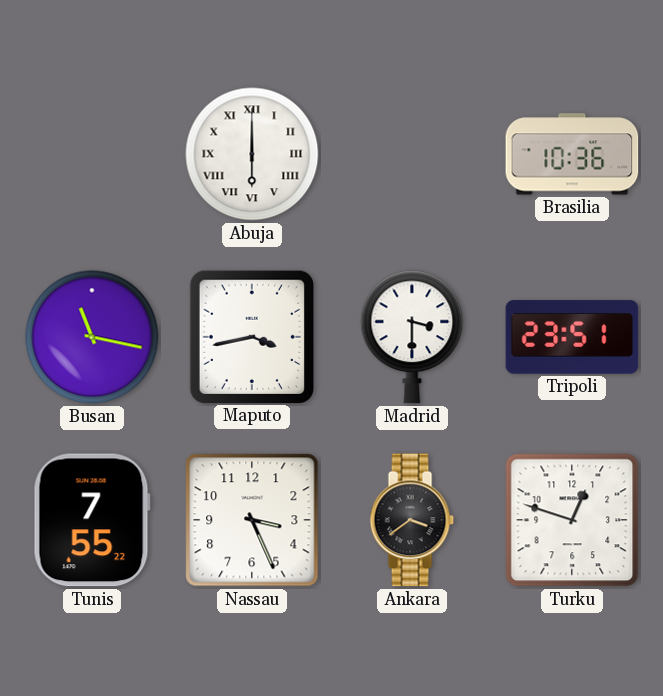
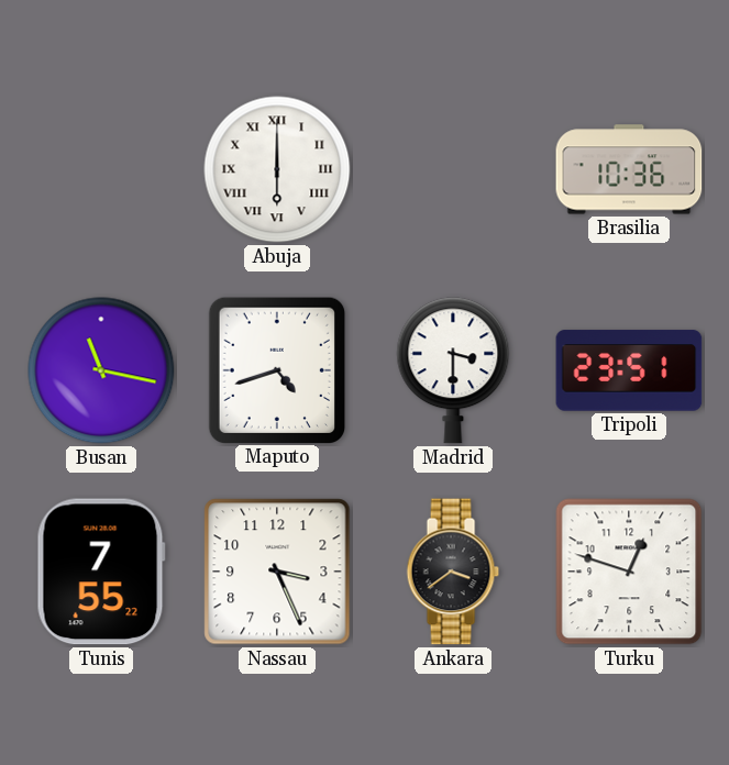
Maputo: 3:43 -> 4:42
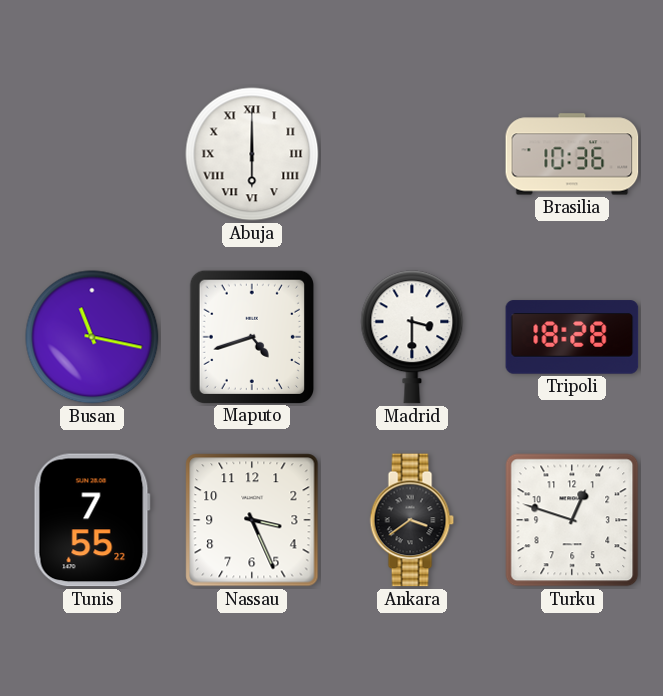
Tripoli: 23:51 -> 18:28
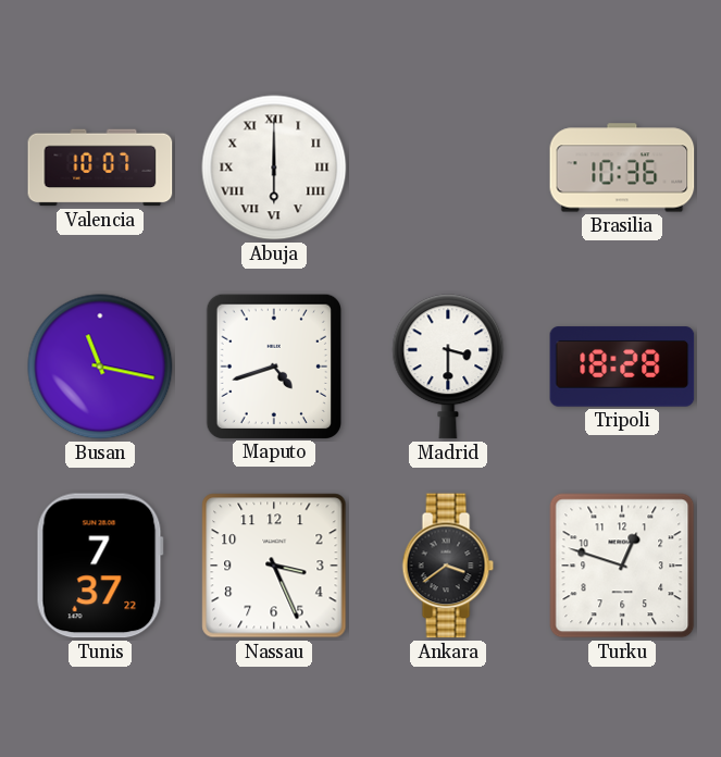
Valencia: none -> 10:07
Tunis: 7:55 -> 7:37
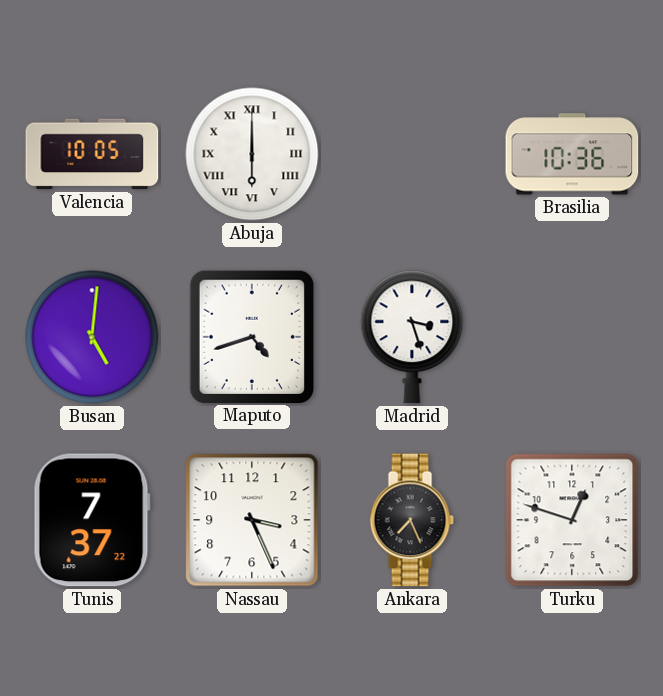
Valencia: 10:07 -> 10:05
Busan: 11:17 -> 5:01
Madrid: 3:30 -> 3:27
Tripoli: 18:28 -> none
Ankara: 3:39 -> 7:26
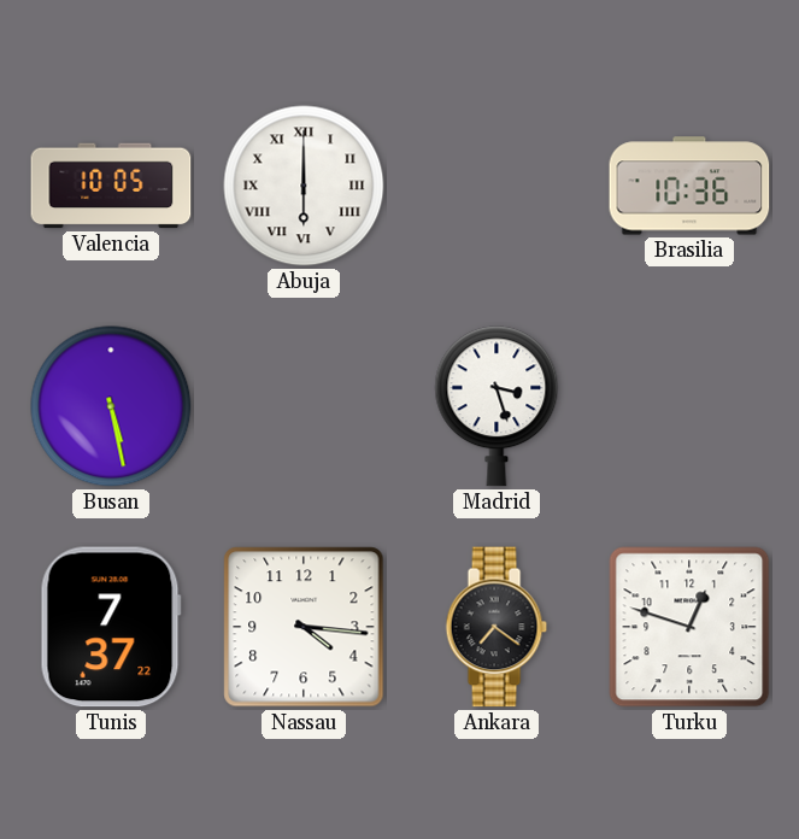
Busan: 5:01 -> 5:28
Maputo: 4:42 -> none
Nassau: 3:26 -> 4:16
Ankara: 7:26 -> 7:21
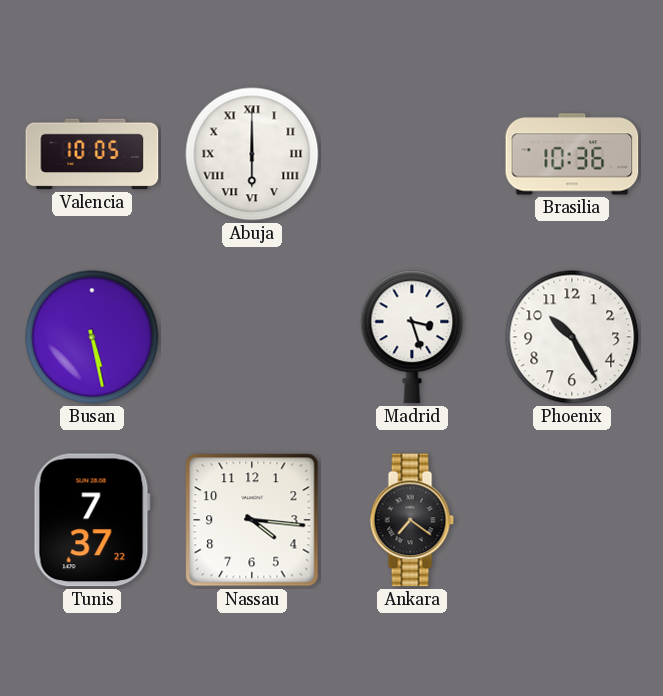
Phoenix: none -> 10:25
Turku: 12:48 -> none
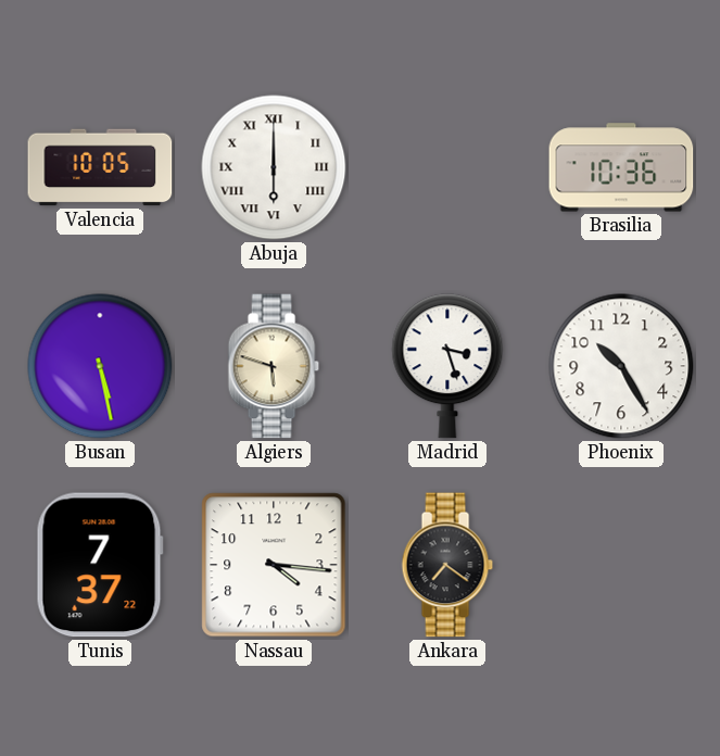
Algiers: none -> 5:48
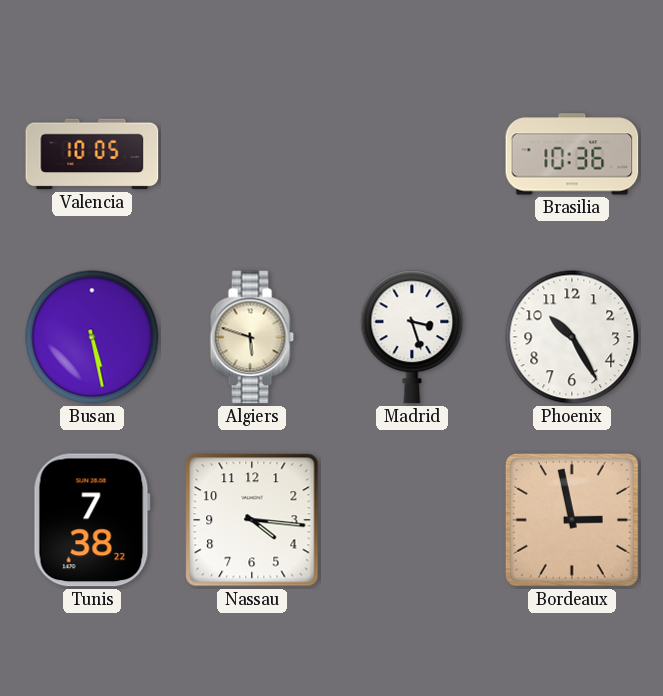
Abuja: 6:00 -> none
Tunis: 7:37 -> 7:38
Ankara: 7:21 -> none
Bordeaux: none -> 2:58
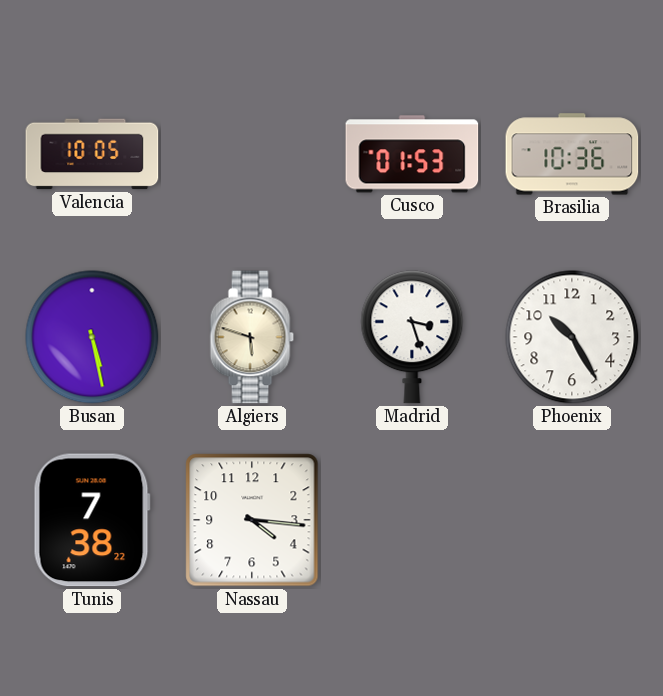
Cusco: none -> 01:53
Bordeaux: 2:58 -> none
